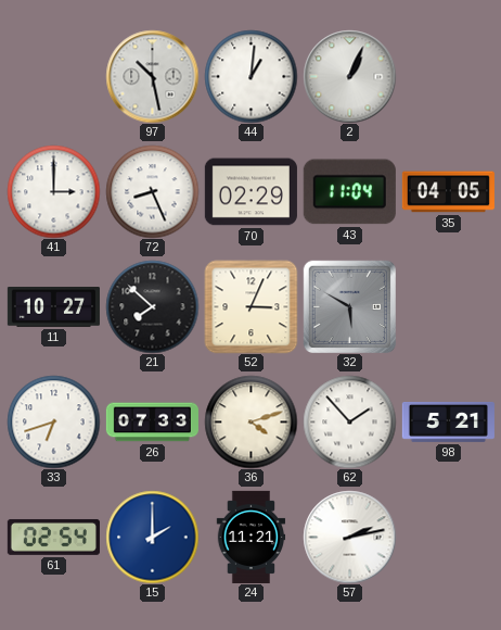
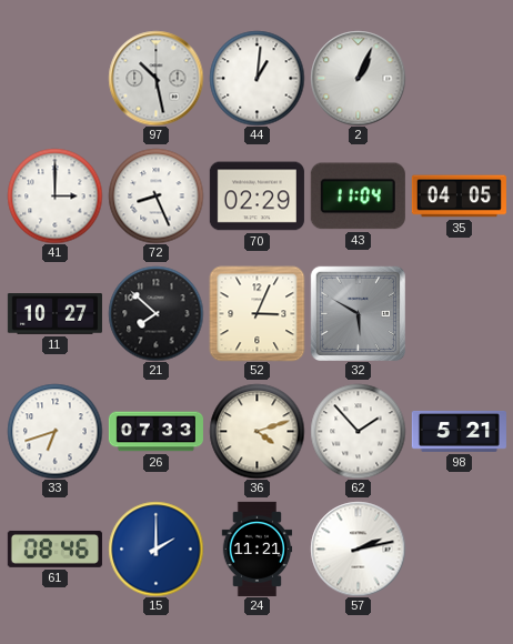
61: 02:54 -> 08:46
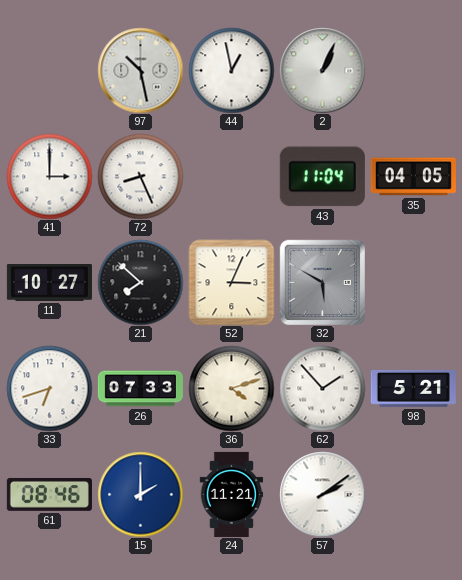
44: 1:01 -> 12:58
70: 02:29 -> none
57: 2:13 -> 2:09
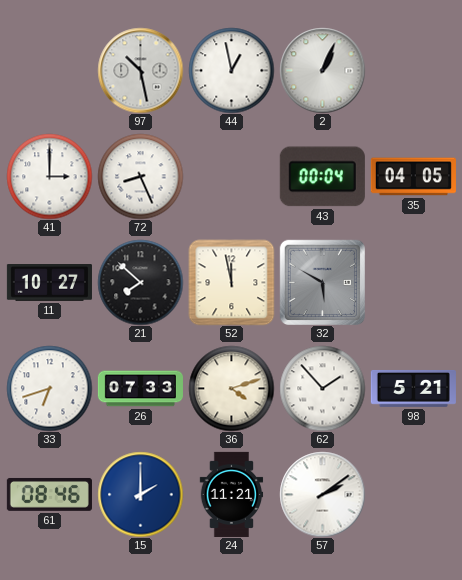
43: 11:04 -> 00:04
52: 3:04 -> 11:58
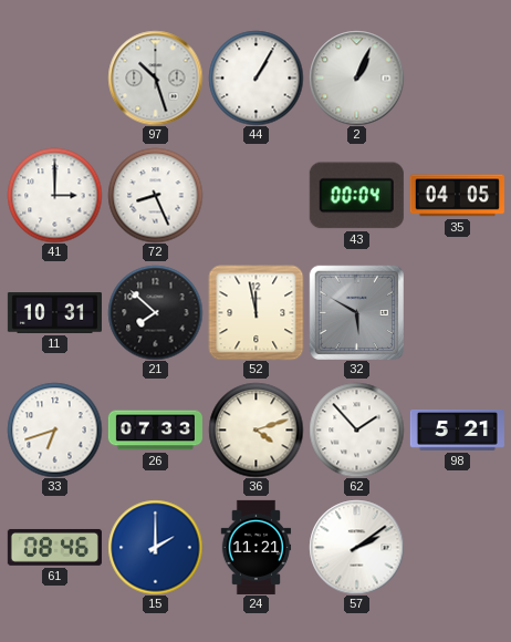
97: 10:28 -> 10:27
44: 12:58 -> 1:05
11: 10:27 -> 10:31
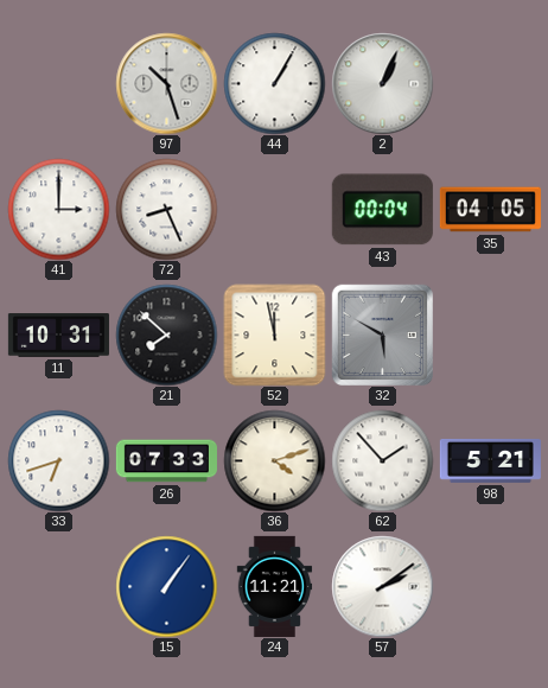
61: 08:46 -> none
15: 2:00 -> 1:06
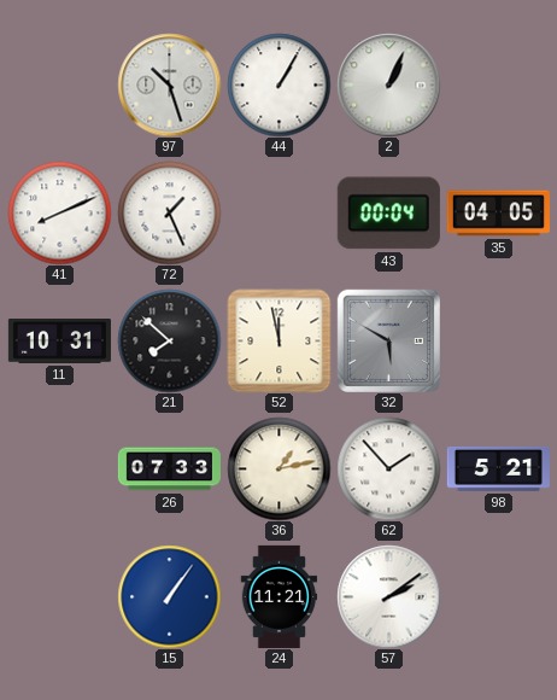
41: 3:00 -> 8:11
72: 8:26 -> 1:26
33: 6:42 -> none
36: 4:12 -> 1:13
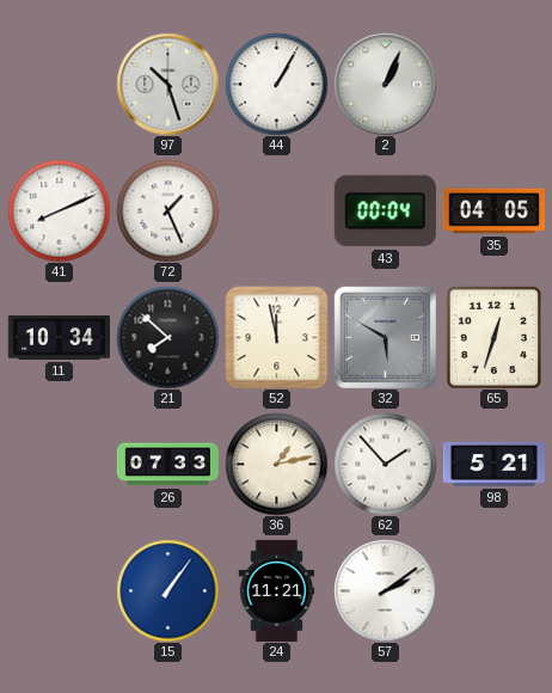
11: 10:31 -> 10:34
65: none -> 12:33
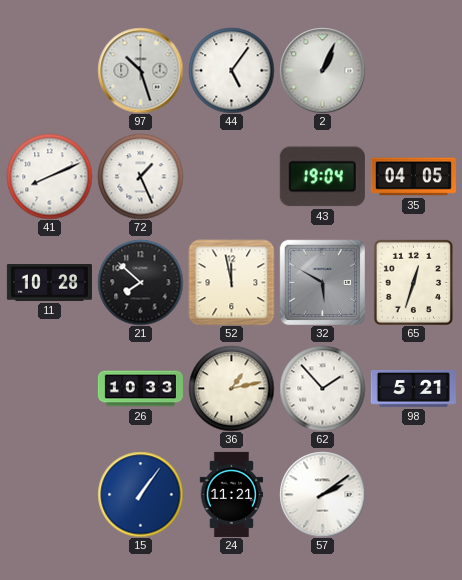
44: 1:05 -> 5:06
43: 00:04 -> 19:04
11: 10:34 -> 10:28
26: 07:33 -> 10:33
